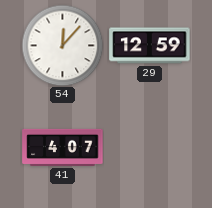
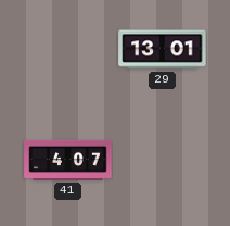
54: 12:07 -> none
29: 12:59 -> 13:01
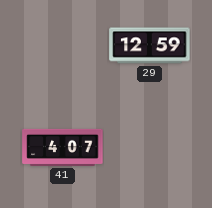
29: 13:01 -> 12:59
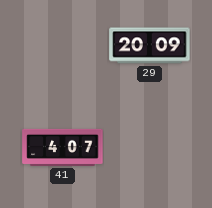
29: 12:59 -> 20:09
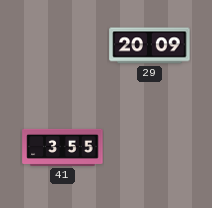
41: 4:07 -> 3:55
